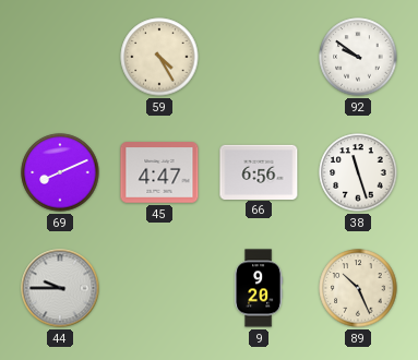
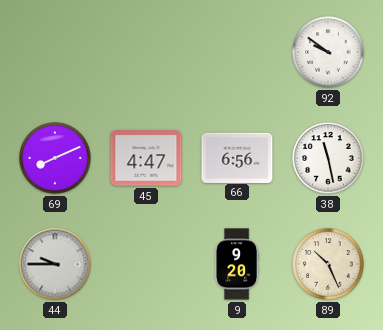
59: 4:25 -> none
38: 11:27 -> 11:28
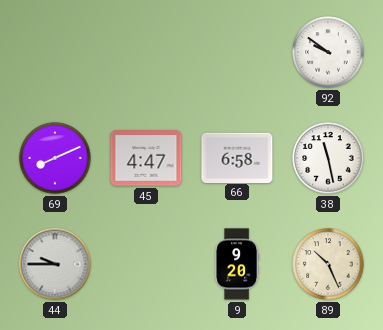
66: 6:56 -> 6:58
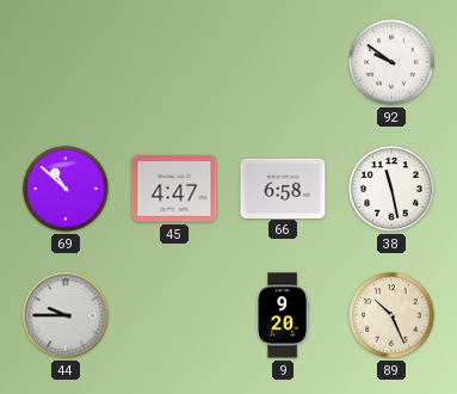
69: 8:11 -> 10:52
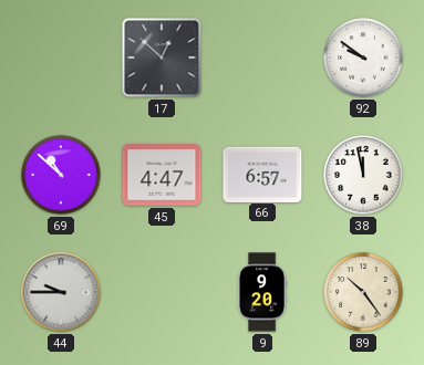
17: none -> 12:52
66: 6:58 -> 6:57
38: 11:28 -> 11:58
89: 10:26 -> 10:24
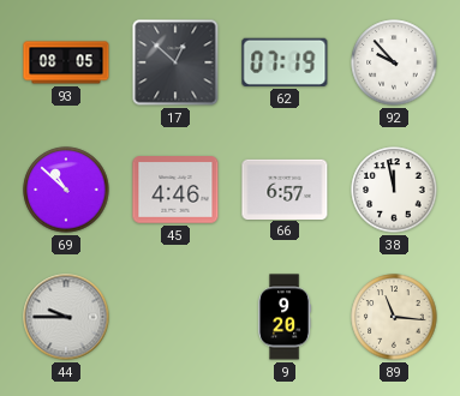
93: none -> 08:05
62: none -> 07:19
92: 9:51 -> 9:53
45: 4:47 -> 4:46
89: 10:24 -> 11:16
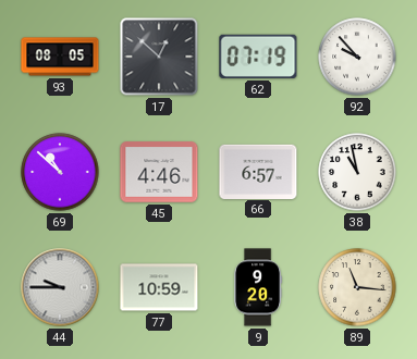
38: 11:58 -> 10:58
77: none -> 10:59
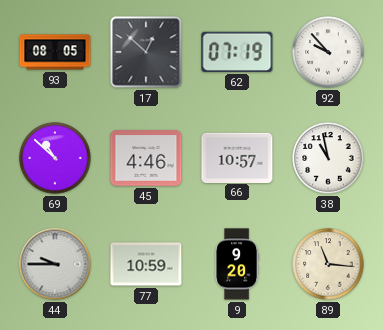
66: 6:57 -> 10:57
